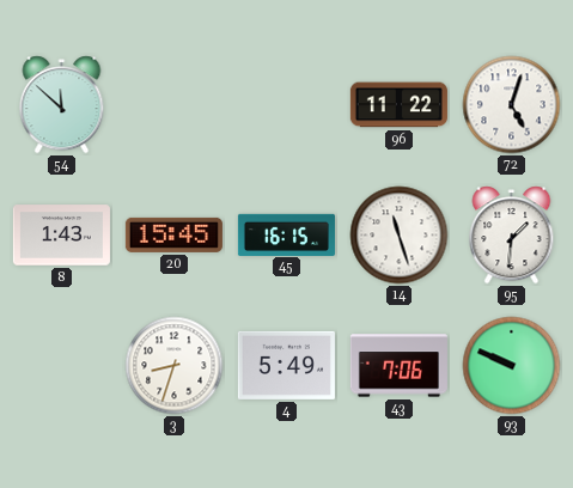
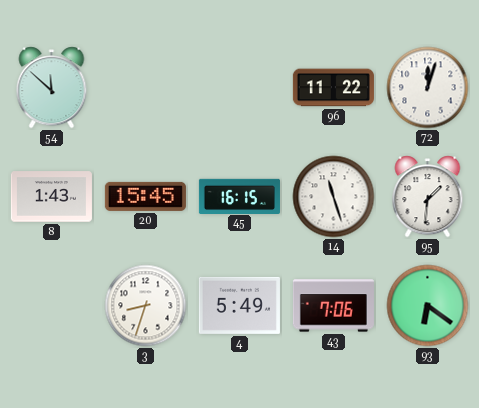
72: 5:03 -> 12:03
93: 9:49 -> 6:21
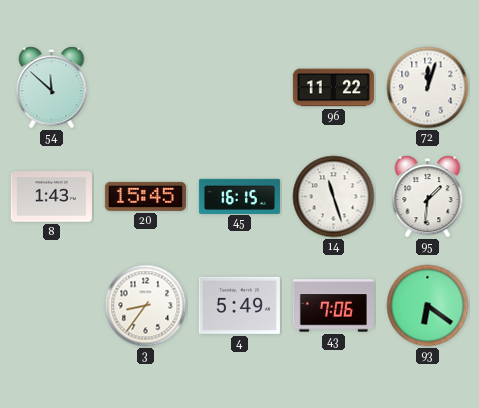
3: 8:33 -> 8:36
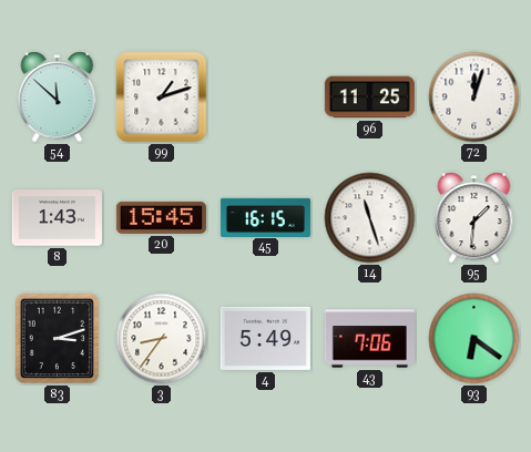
99: none -> 1:12
96: 11:22 -> 11:25
83: none -> 3:12
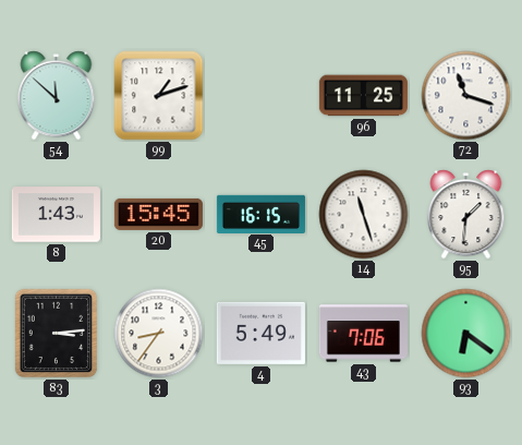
72: 12:03 -> 11:18
83: 3:12 -> 3:14
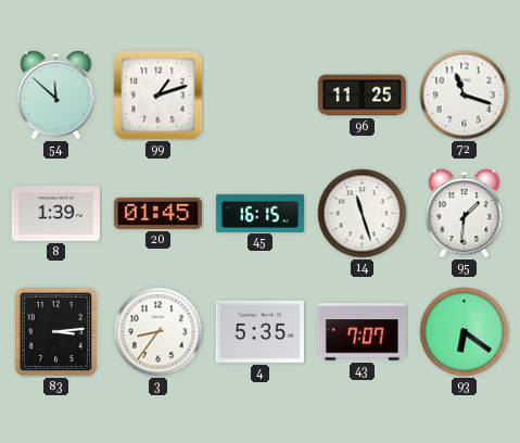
8: 1:43 -> 1:39
20: 15:45 -> 01:45
4: 5:49 -> 5:35
43: 7:06 -> 7:07
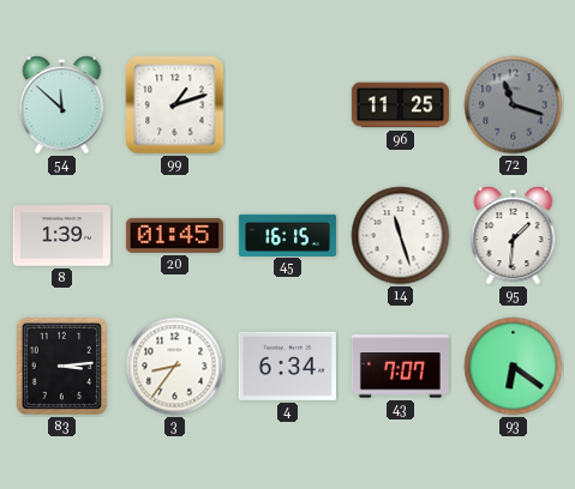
72 dial: white -> grey
4: 5:35 -> 6:34
